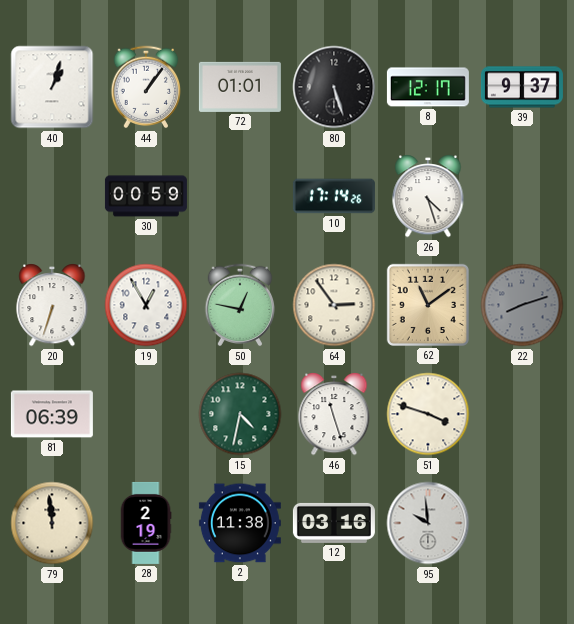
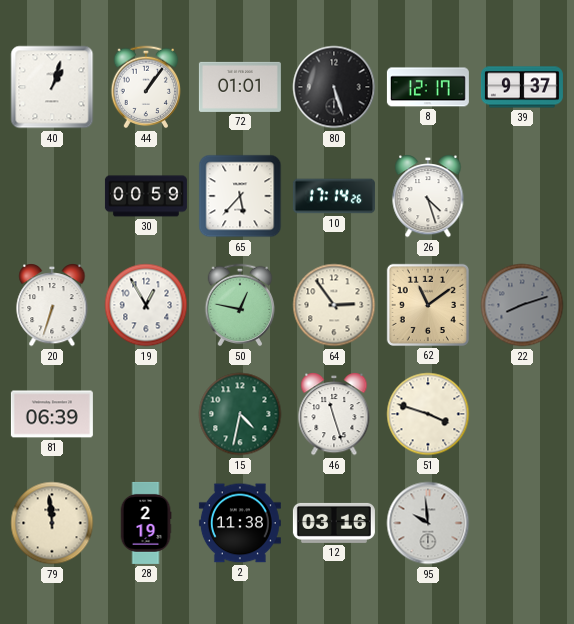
65: none -> 5:37
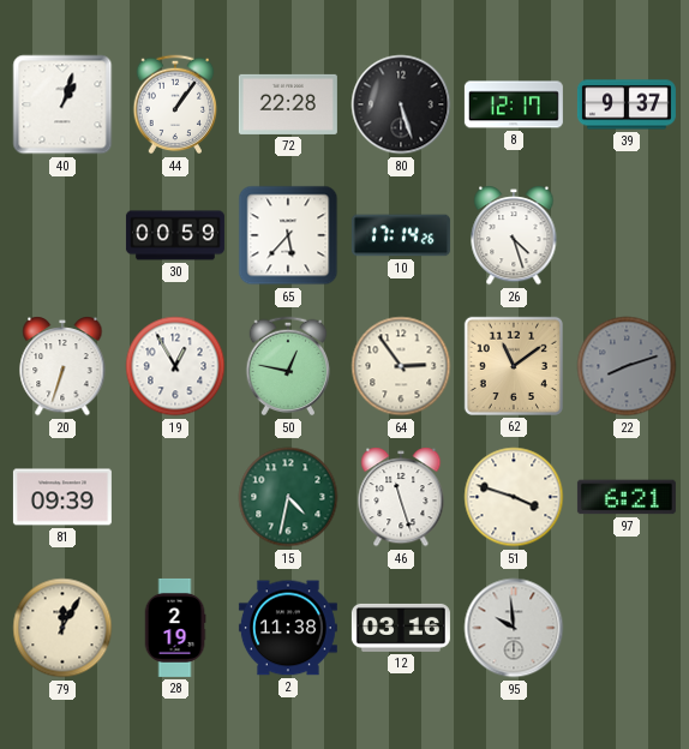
72: 01:01 -> 22:28
81: 06:39 -> 09:39
97: none -> 6:21
79: 11:59 -> 12:05
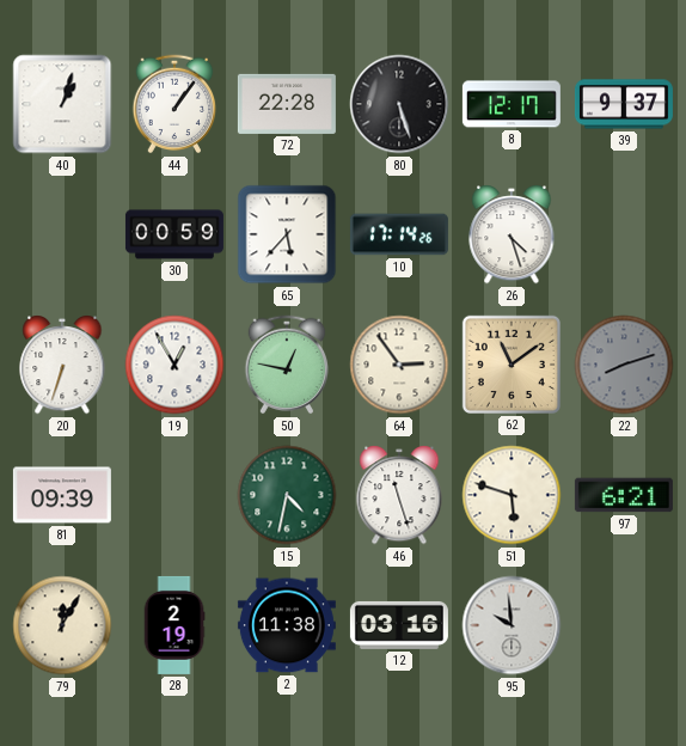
51: 3:48 -> 5:48
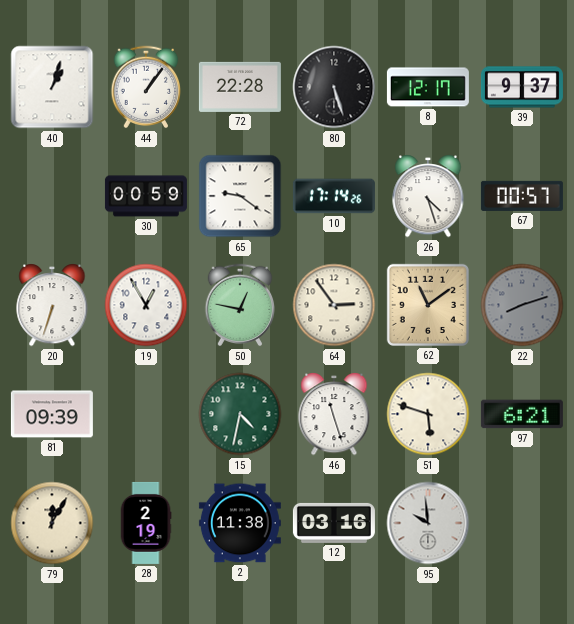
65: 5:37 -> 9:21
67: none -> 00:57
